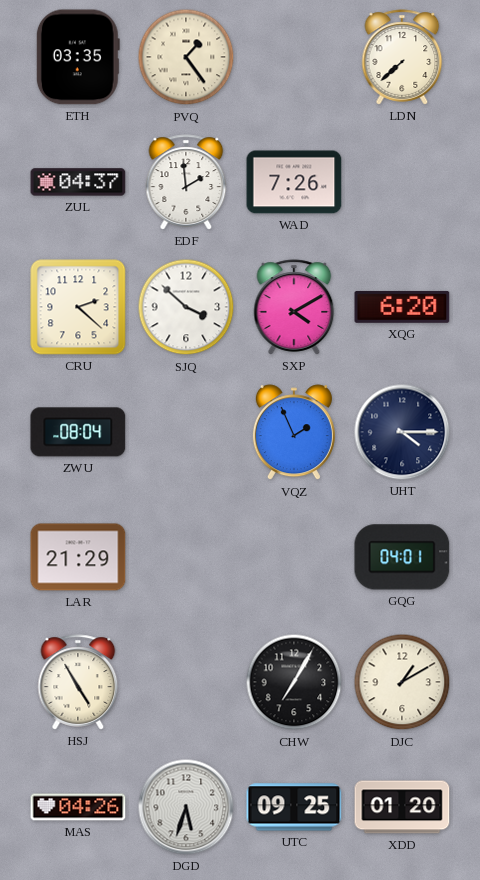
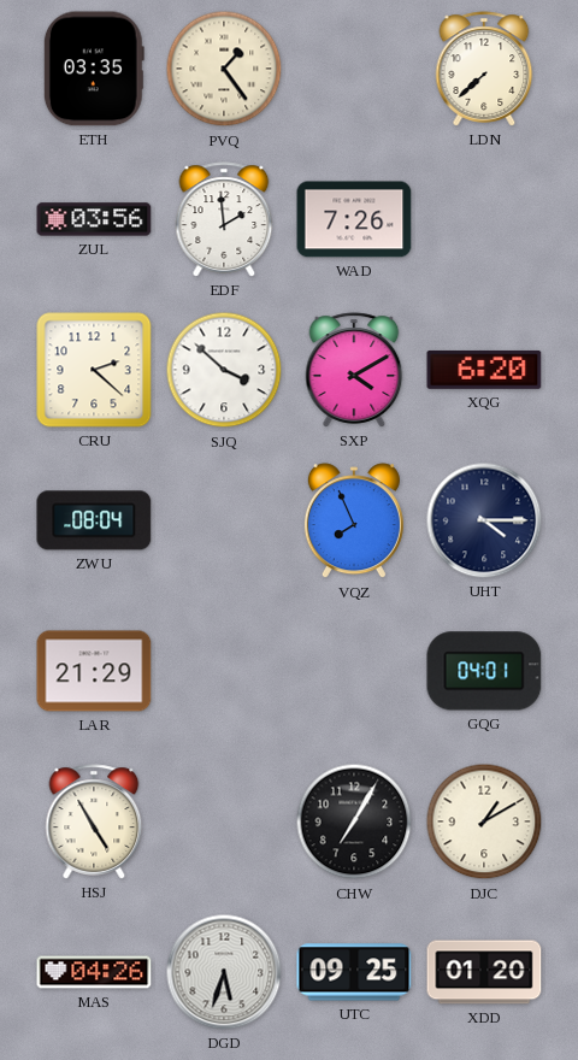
ZUL: 04:37 -> 03:56
VQZ: 1:56 -> 7:56
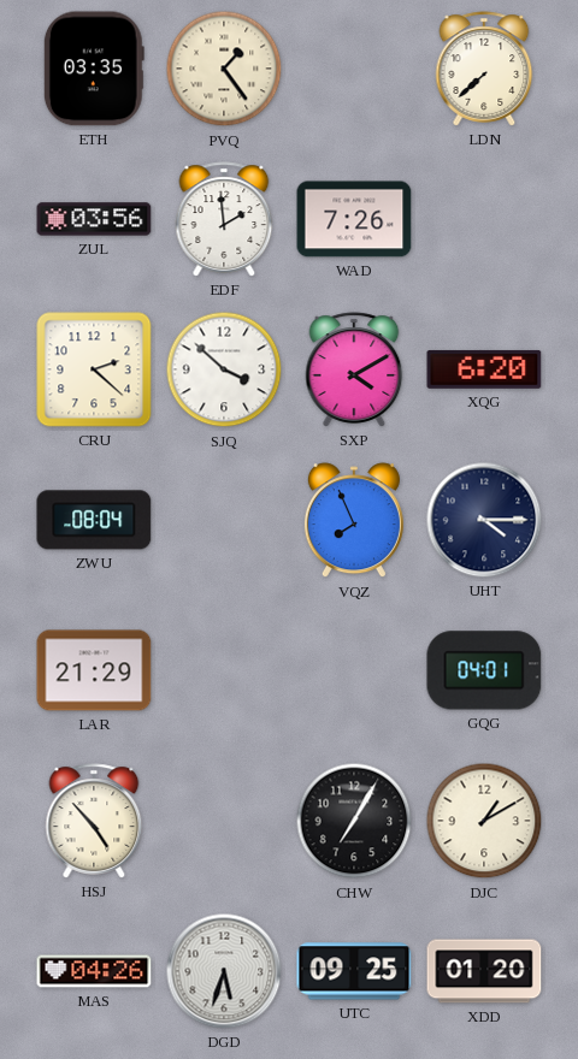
HSJ: 4:55 -> 4:53
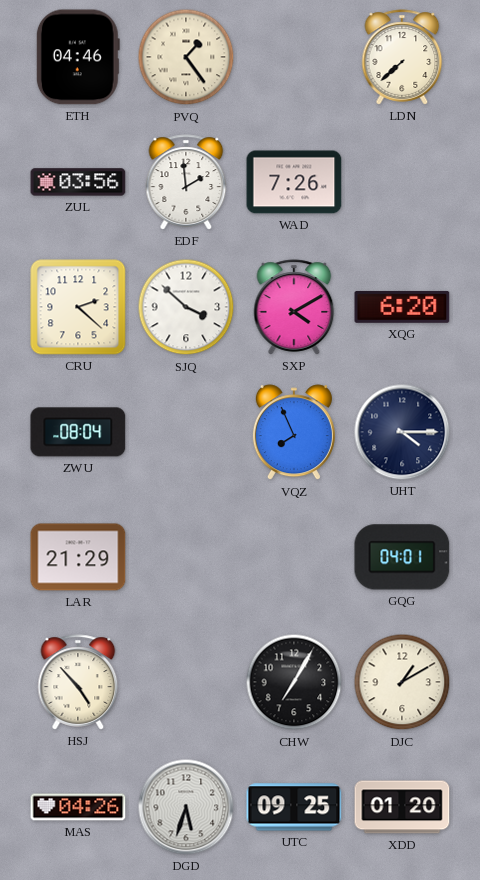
ETH: 03:35 -> 04:46
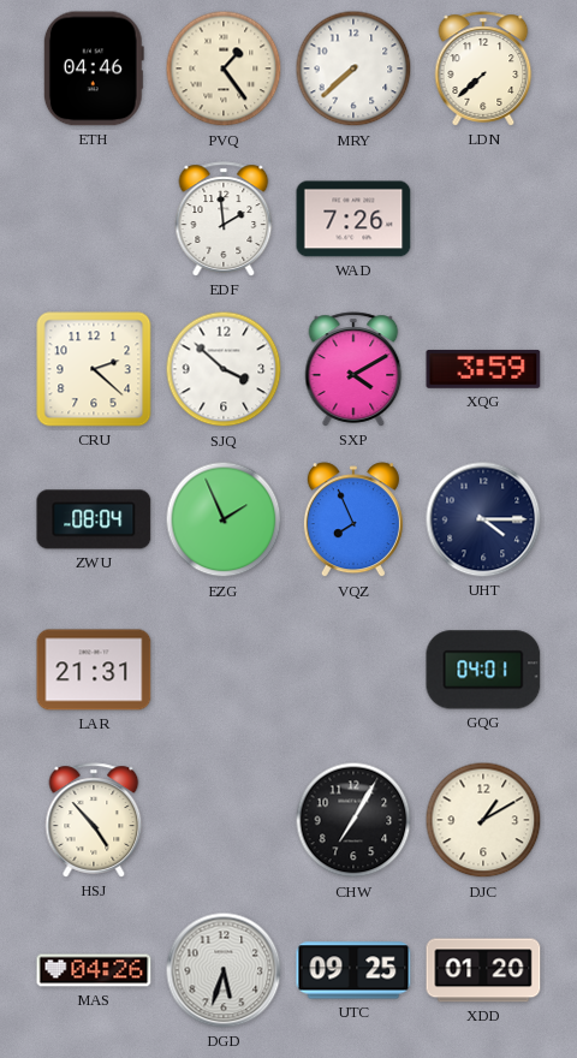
MRY: none -> 7:38
ZUL: 03:56 -> none
XQG: 6:20 -> 3:59
EZG: none -> 1:56
LAR: 21:29 -> 21:31
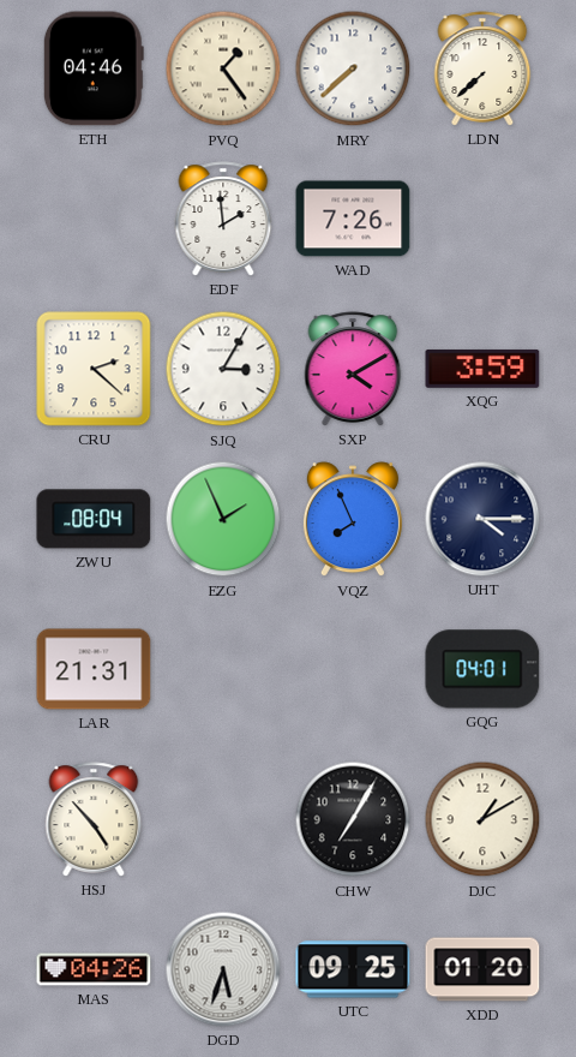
SJQ: 3:52 -> 3:05
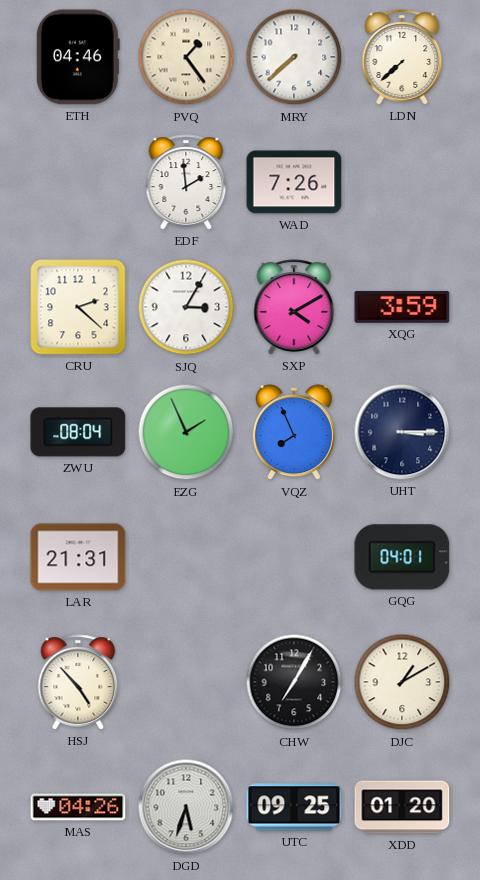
UHT: 4:15 -> 3:15
